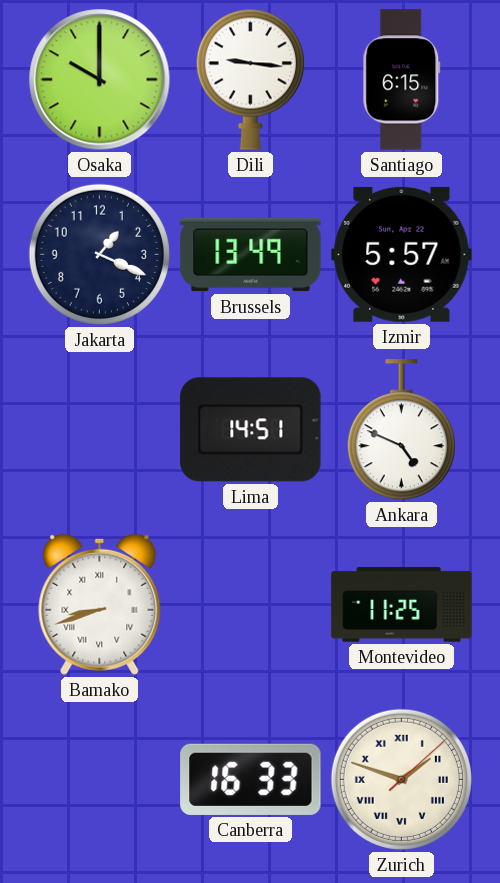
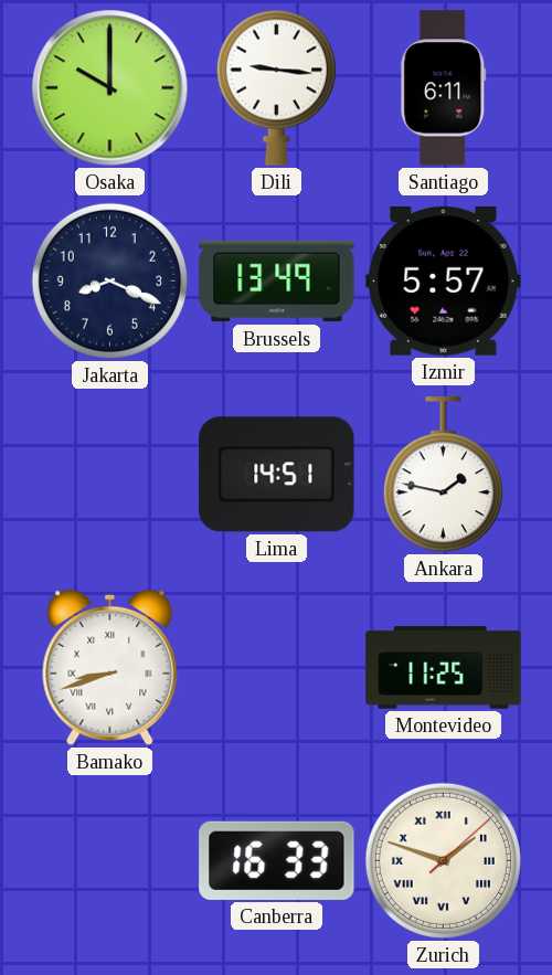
Santiago: 6:15 -> 6:11
Jakarta: 1:19 -> 8:19
Ankara: 4:49 -> 1:47
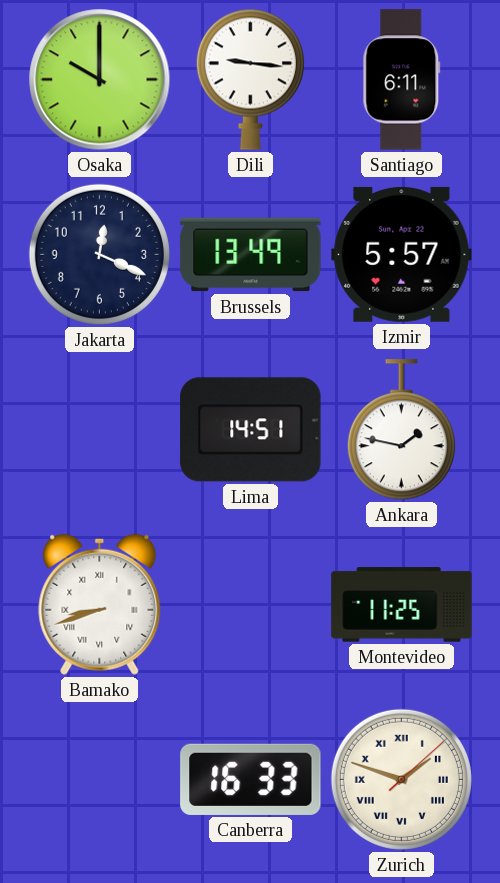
Jakarta: 8:19 -> 12:19
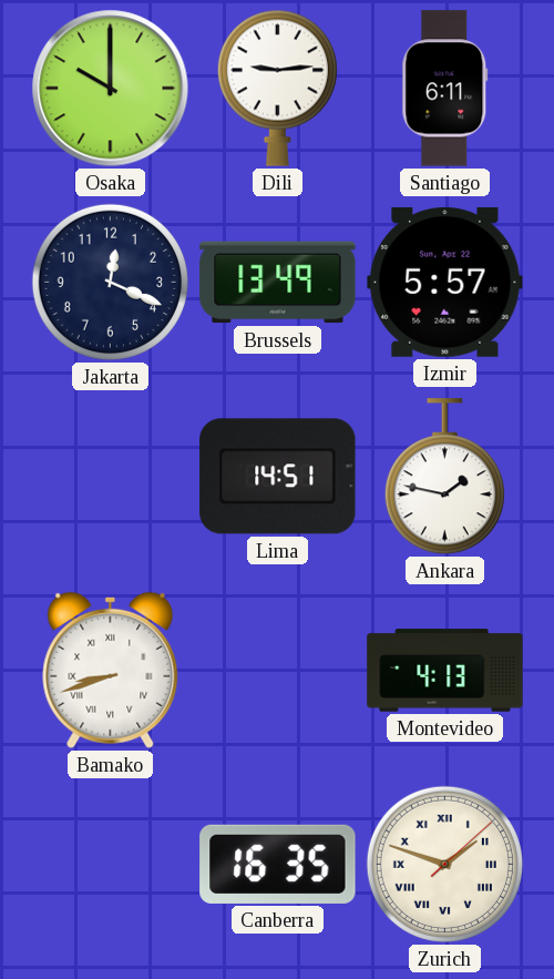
Dili: 9:16 -> 9:14
Montevideo: 11:25 -> 4:13
Canberra: 16:33 -> 16:35
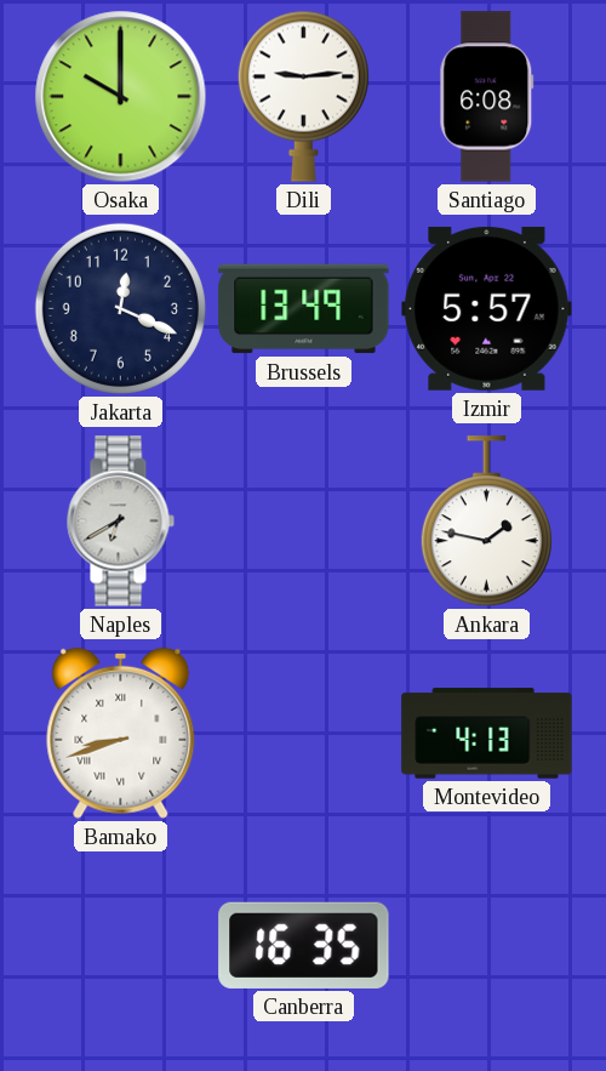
Santiago: 6:11 -> 6:08
Naples: none -> 6:40
Lima: 14:51 -> none
Zurich: 1:48 -> none
